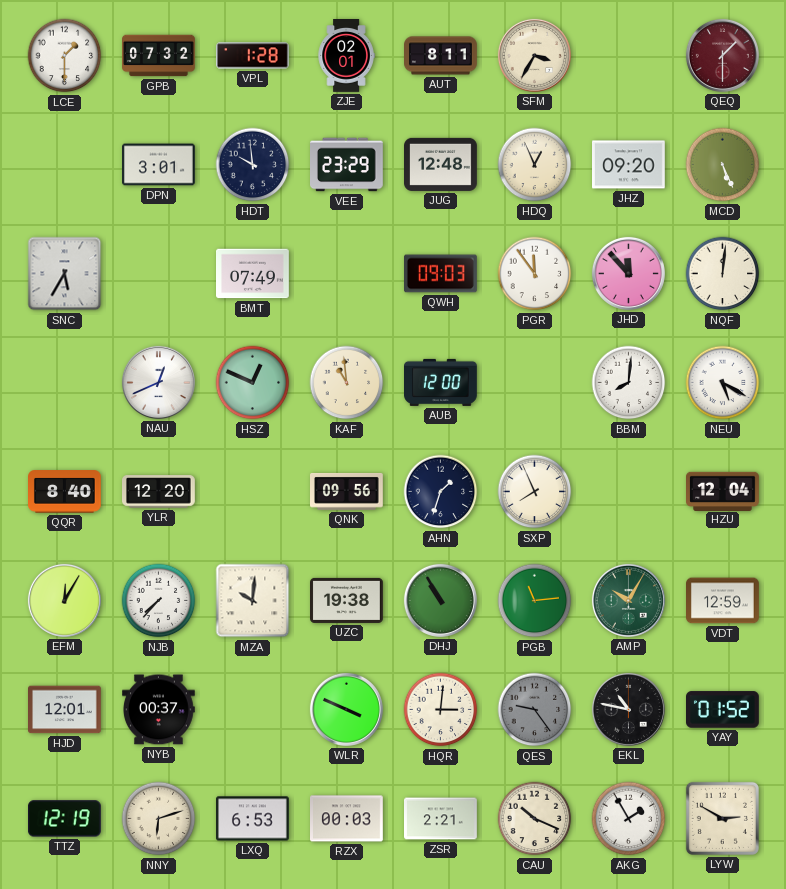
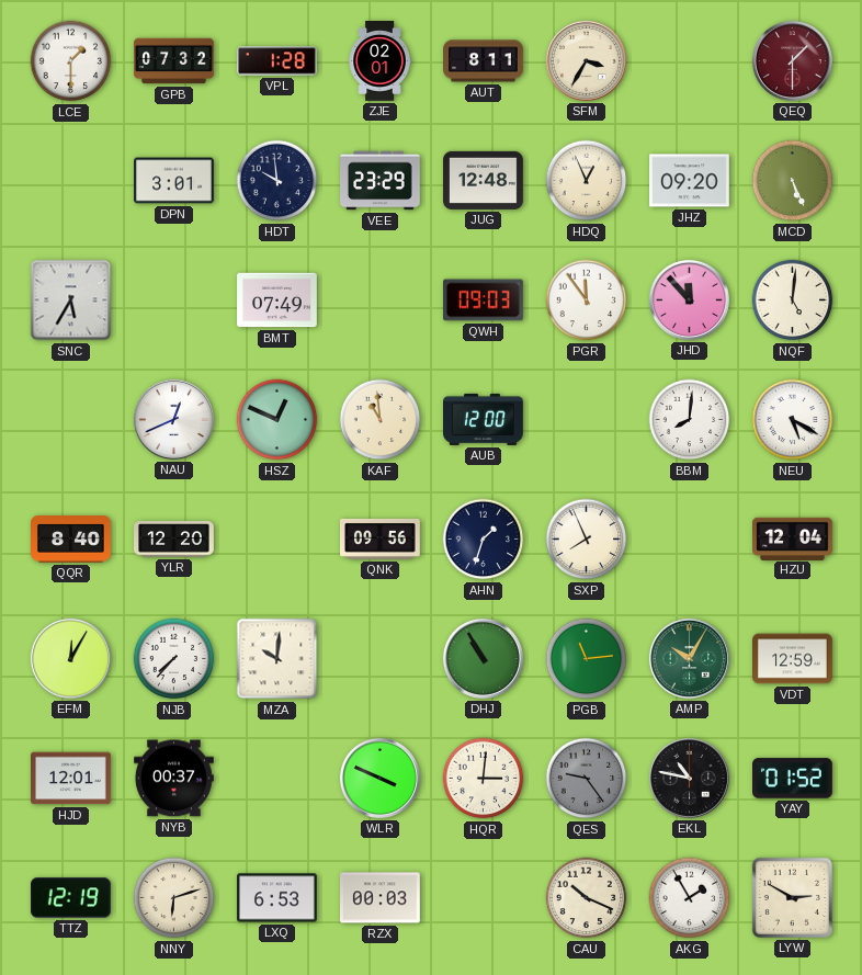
NQF: 12:01 -> 5:01
UZC: 19:38 -> none
ZSR: 2:21 -> none
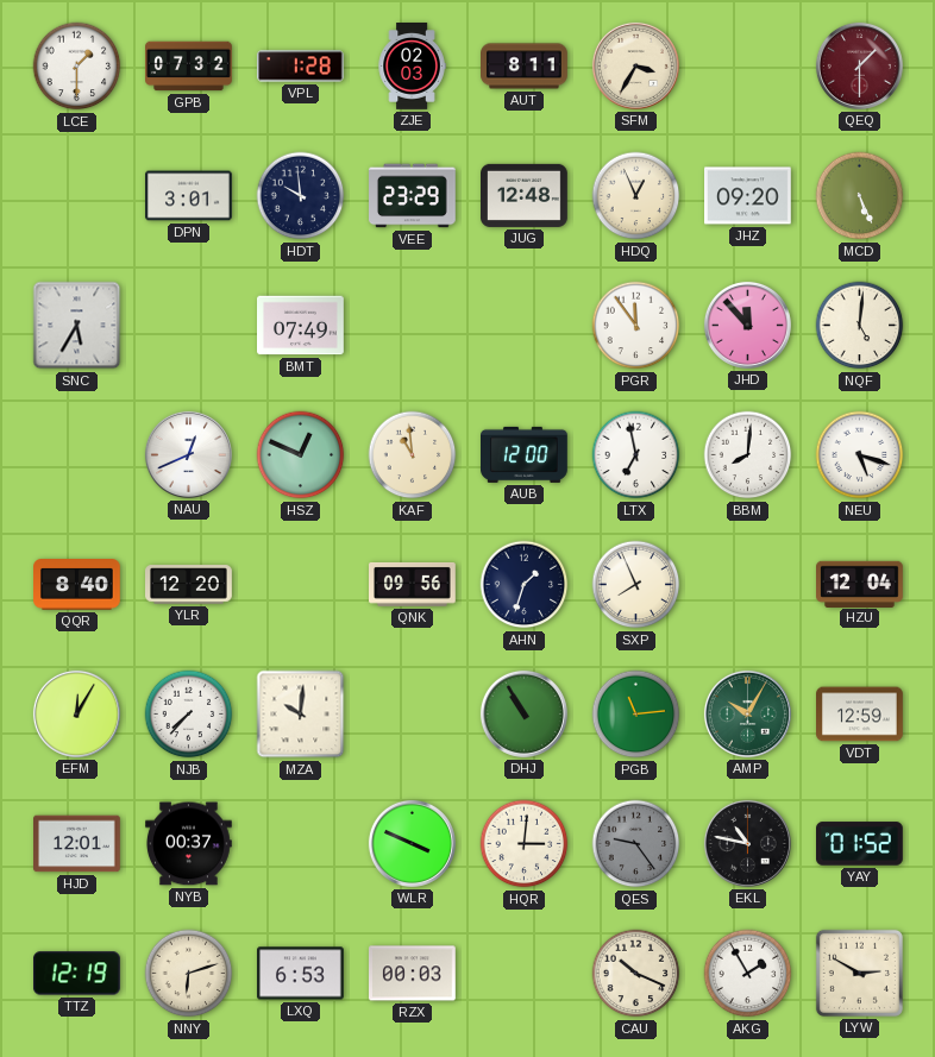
ZJE: 02:01 -> 02:03
QWH: 09:03 -> none
LTX: none -> 6:58
NEU: 5:20 -> 5:18
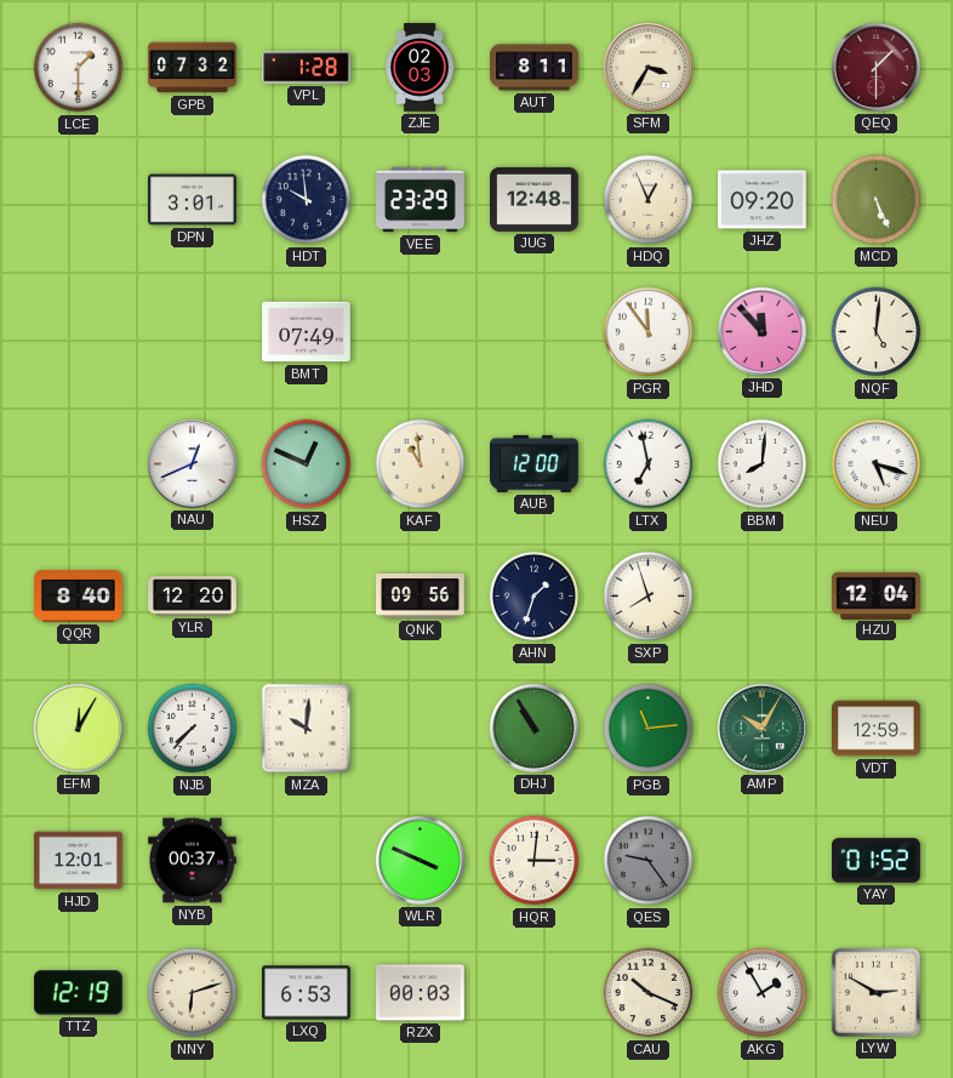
SNC: 5:35 -> none
SXP: 7:56 -> 7:57
EKL: 10:47 -> none
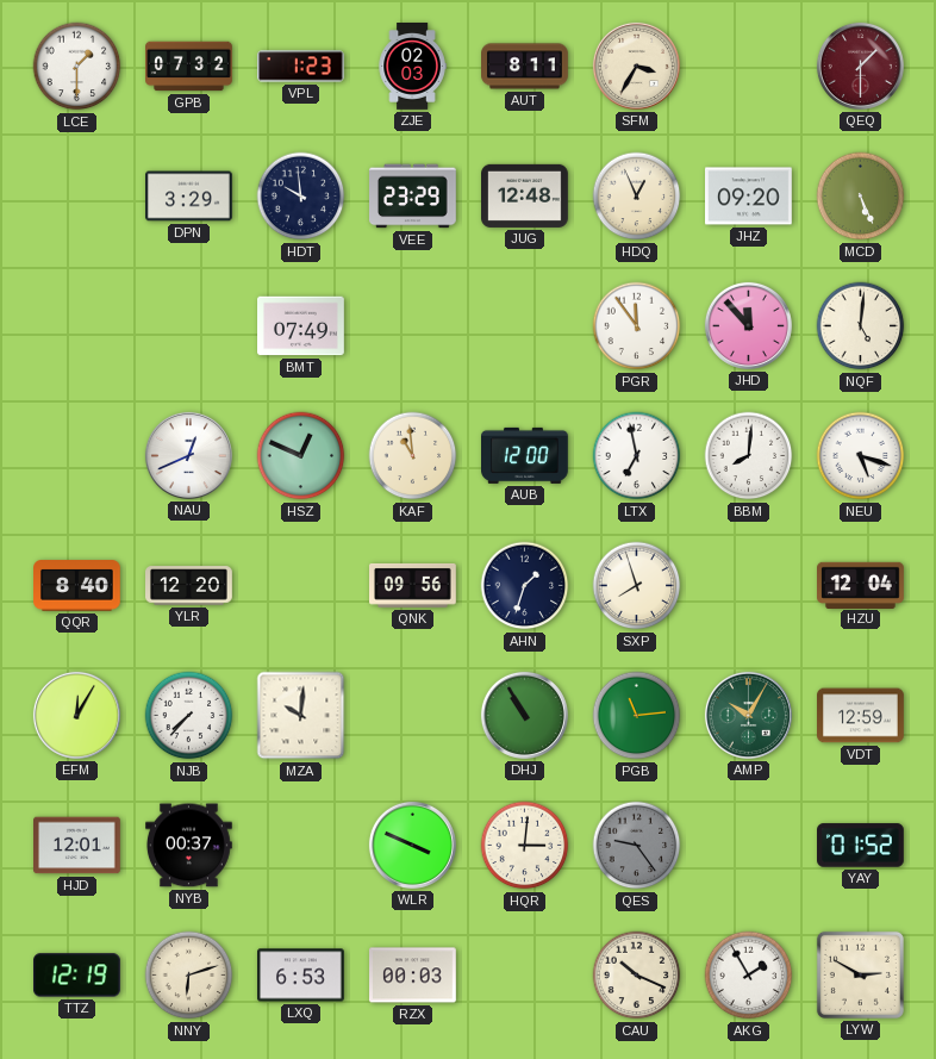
VPL: 1:28 -> 1:23
DPN: 3:01 -> 3:29
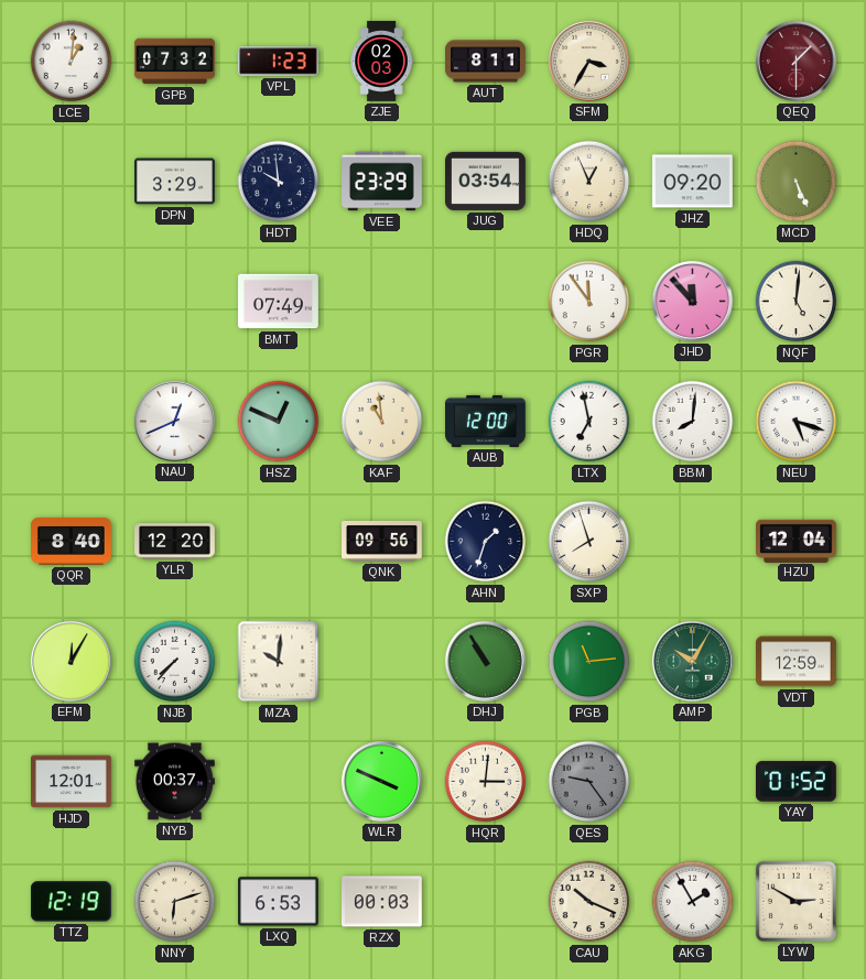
LCE: 1:30 -> 1:01
JUG: 12:48 -> 03:54
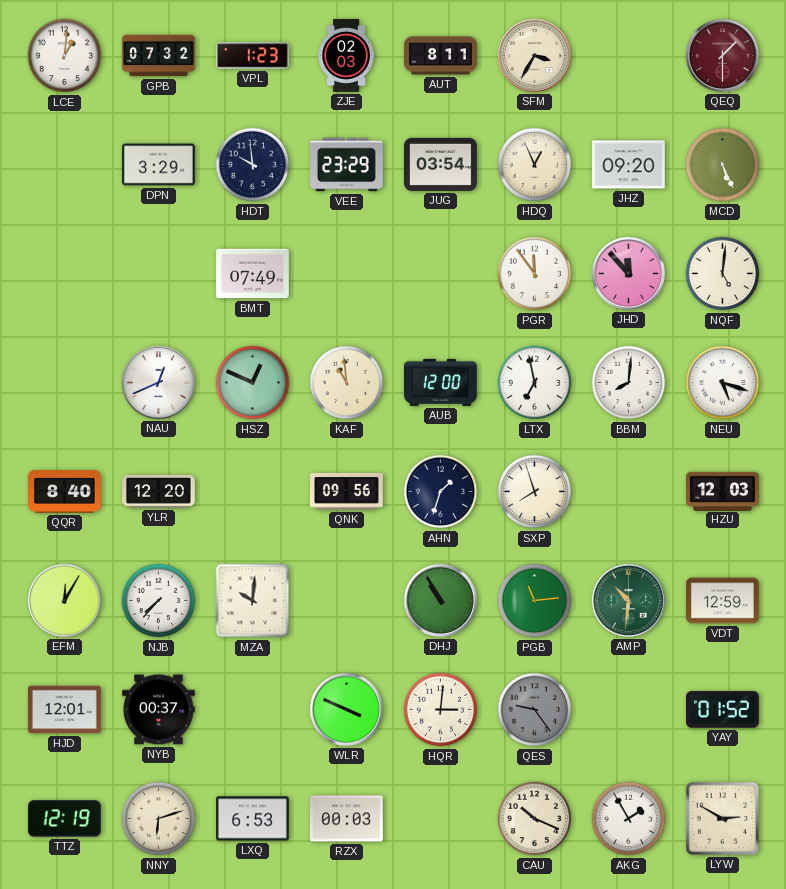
HZU: 12:04 -> 12:03
AMP: 10:05 -> 10:31
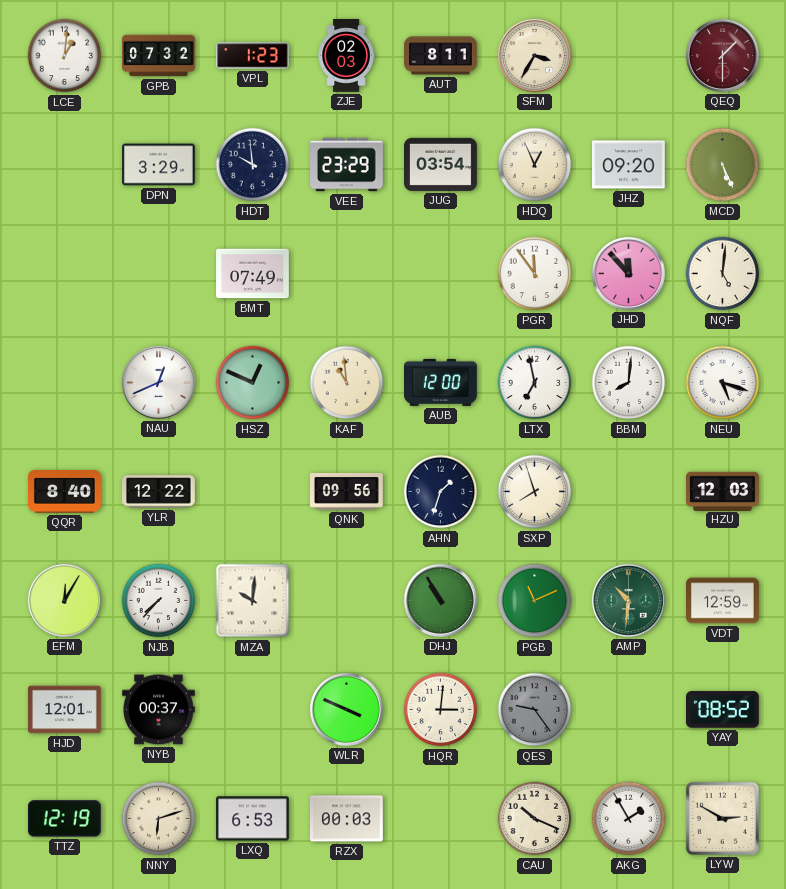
YLR: 12:20 -> 12:22
PGB: 11:14 -> 11:11
YAY: 01:52 -> 08:52
